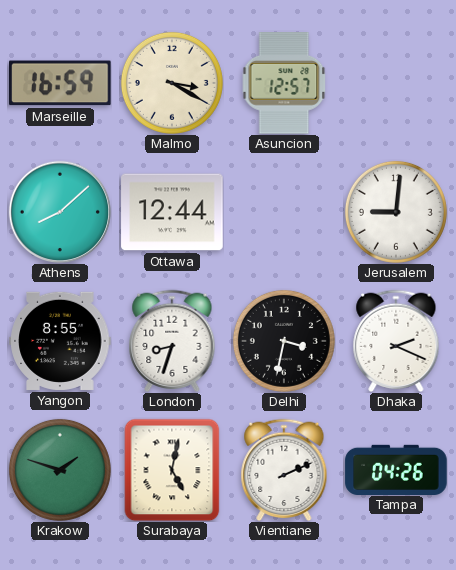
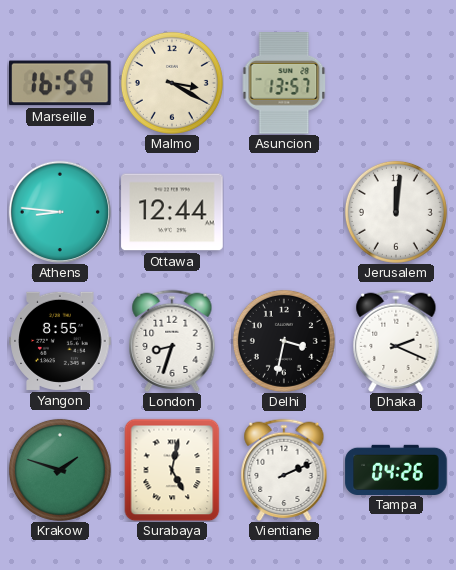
Asuncion: 12:57 -> 13:57
Athens: 8:08 -> 8:46
Jerusalem: 9:01 -> 12:01
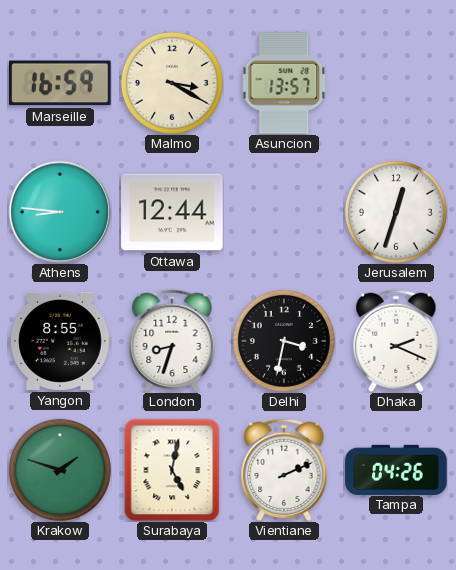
Jerusalem: 12:01 -> 12:33
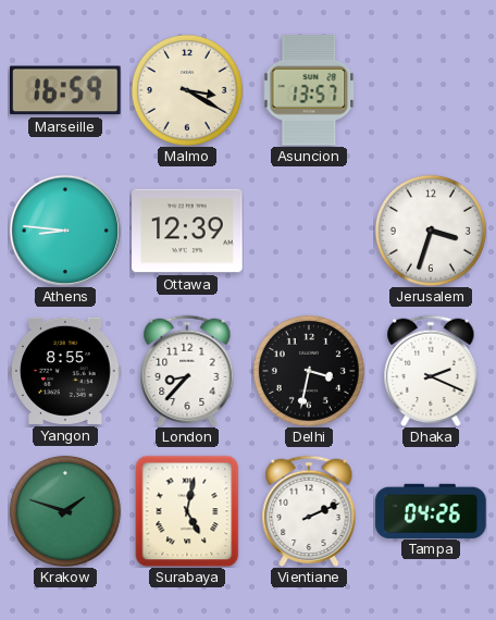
Ottawa: 12:44 -> 12:39
Jerusalem: 12:33 -> 3:33
London: 8:33 -> 8:37
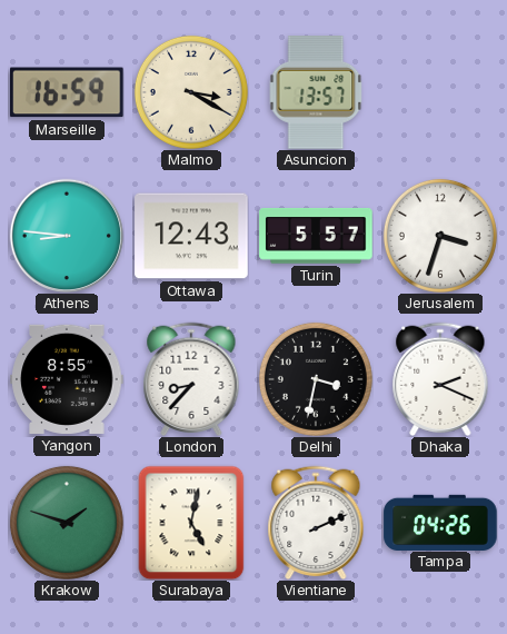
Ottawa: 12:39 -> 12:43
Turin: none -> 5:57
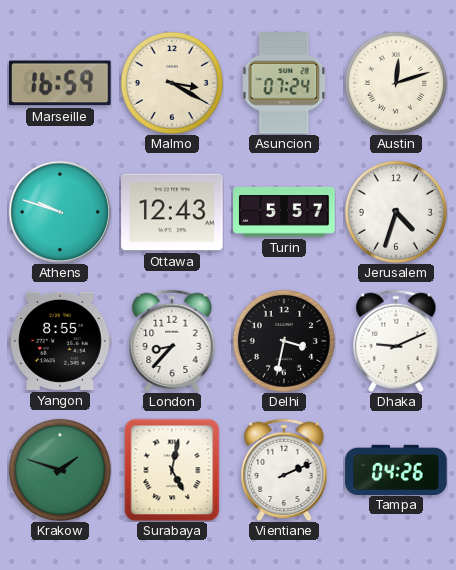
Asuncion: 13:57 -> 07:24
Austin: none -> 12:12
Athens: 8:46 -> 9:48
Jerusalem: 3:33 -> 4:33
Dhaka: 2:19 -> 9:11
